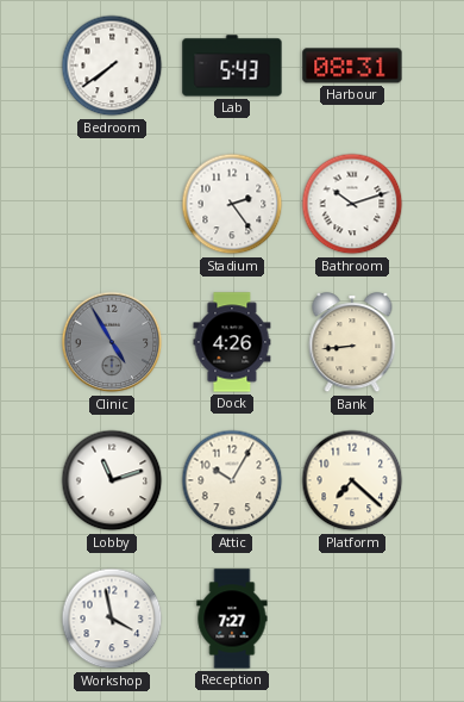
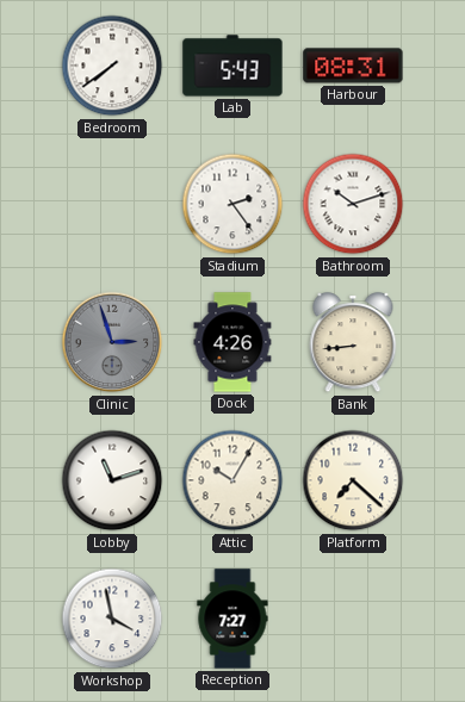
Clinic: 4:55 -> 2:57
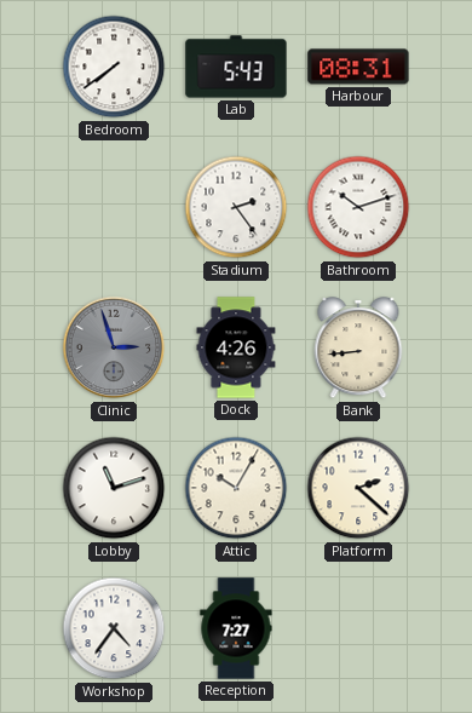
Platform: 7:22 -> 2:22
Workshop: 3:58 -> 4:36
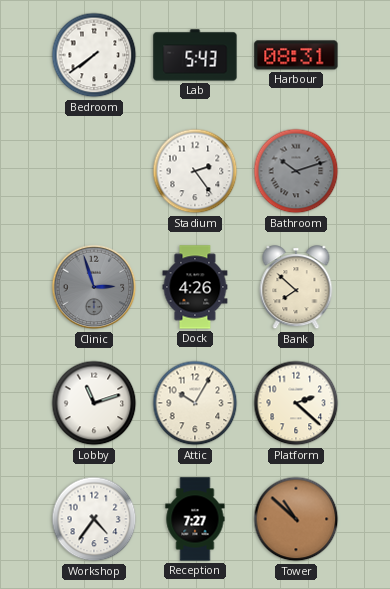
Bathroom dial: white -> grey
Bank: 8:44 -> 7:52
Tower: none -> 10:52
